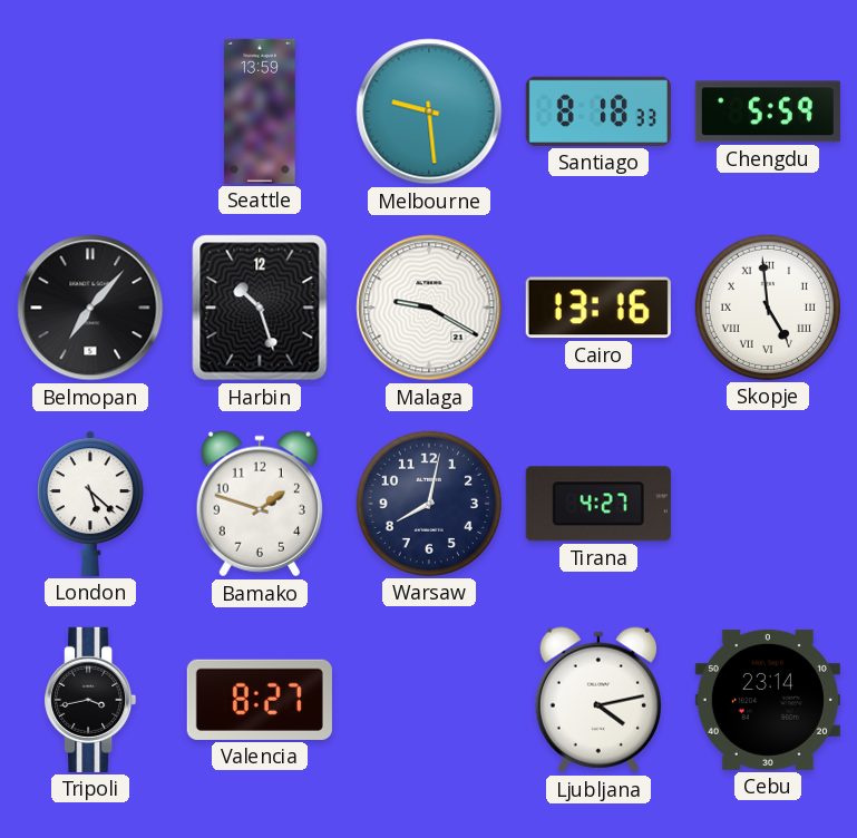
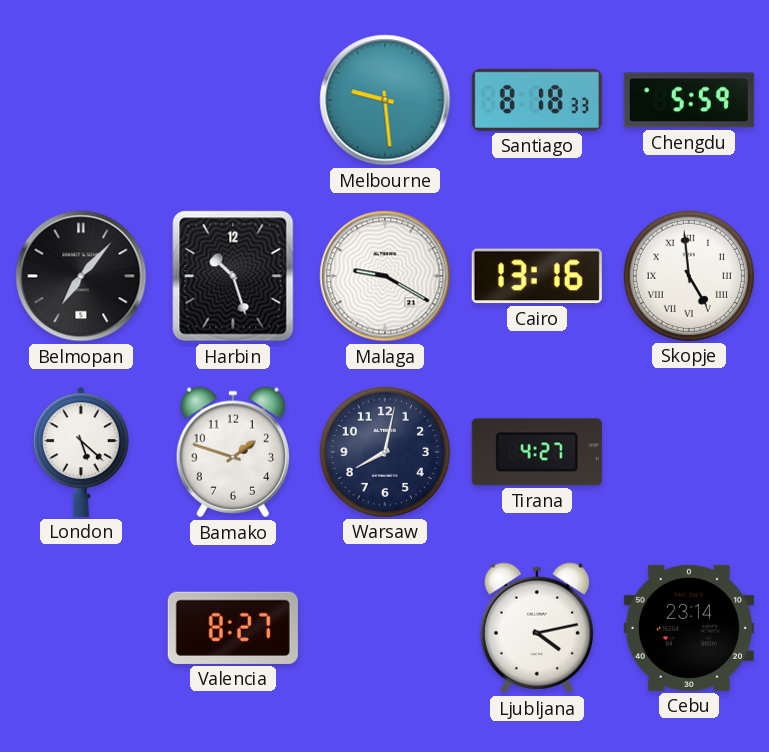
Seattle: 13:59 -> none
Tripoli: 3:43 -> none
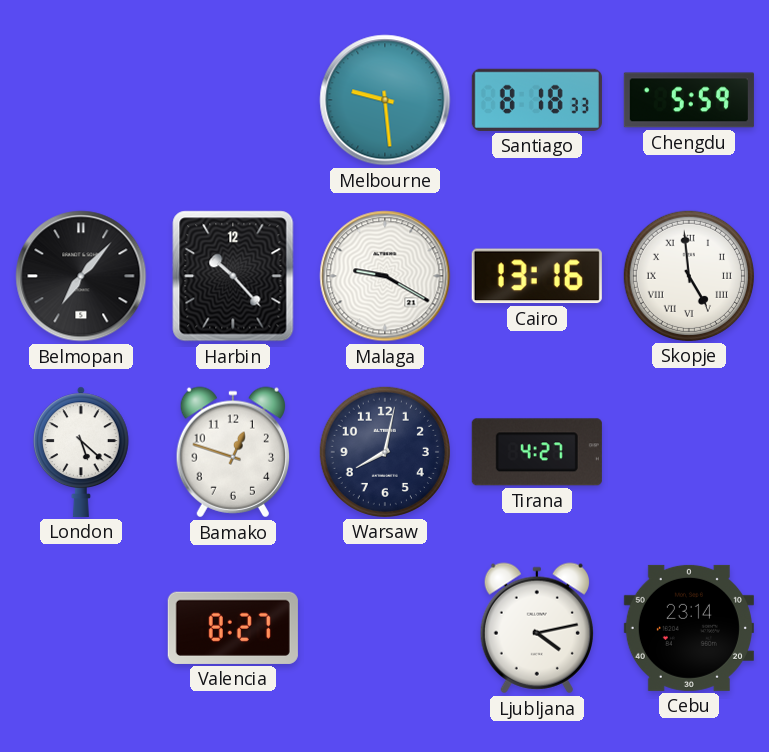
Harbin: 10:27 -> 10:23
Bamako: 1:48 -> 12:48
